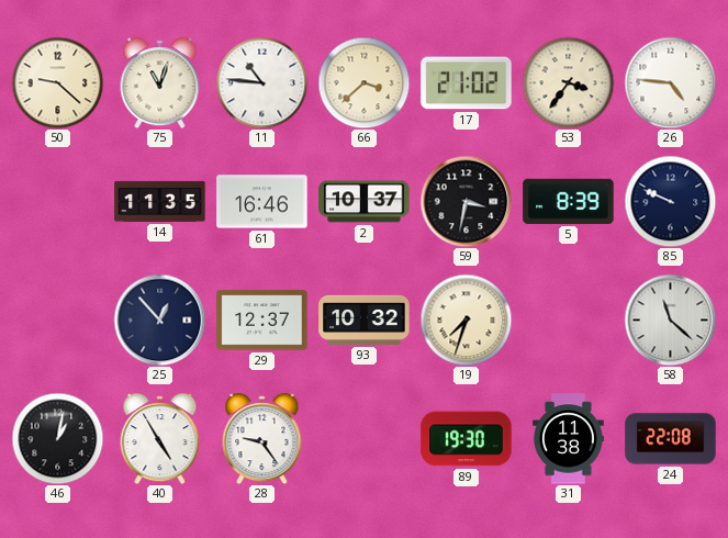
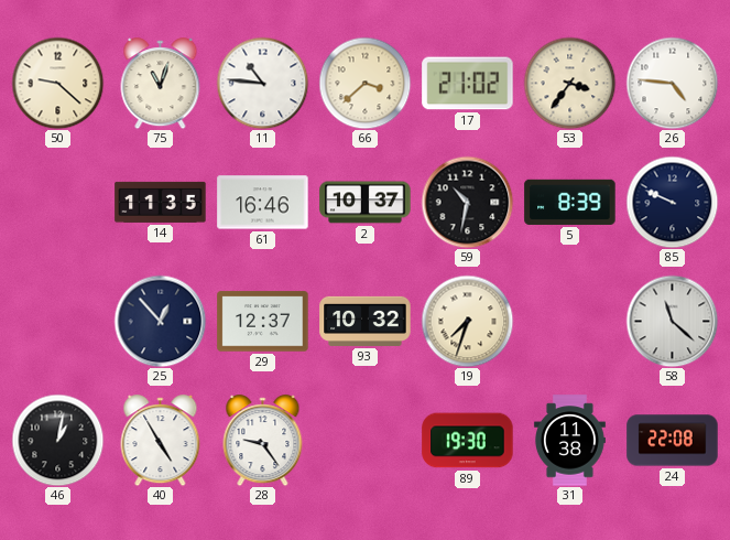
59: 3:32 -> 10:32
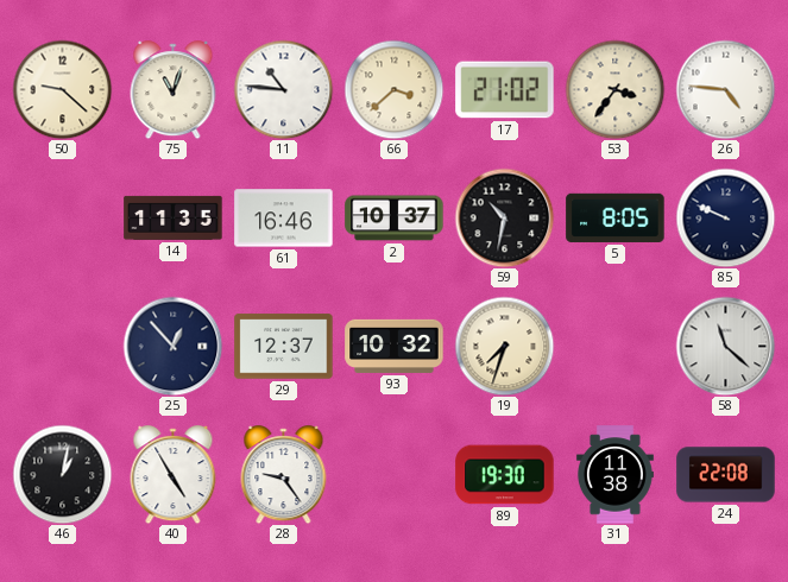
5: 8:39 -> 8:05
